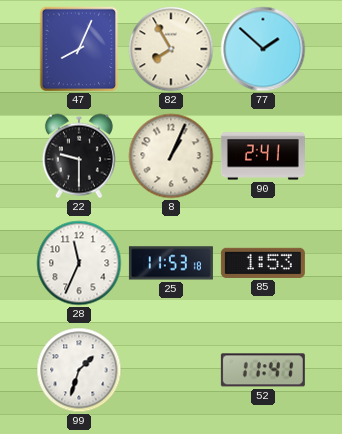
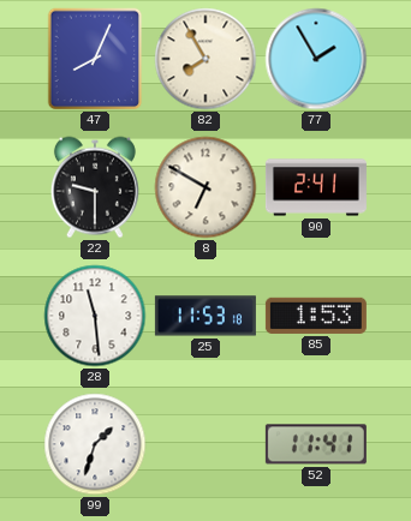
77: 1:52 -> 1:55
8: 1:04 -> 6:50
28: 11:34 -> 11:29
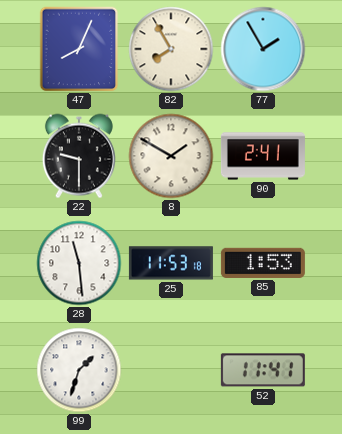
8: 6:50 -> 1:50
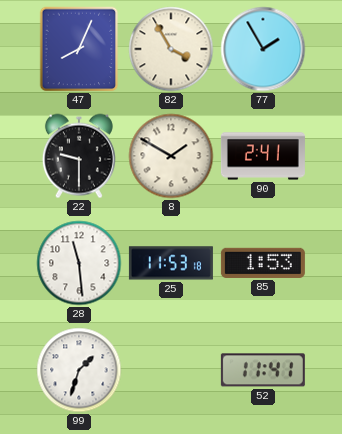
82: 7:55 -> 3:55
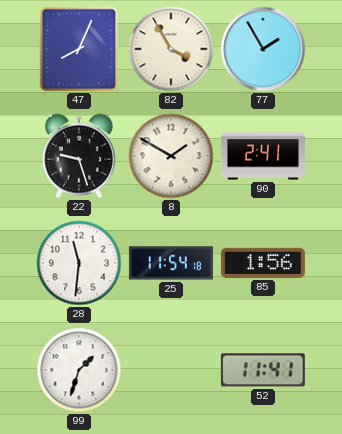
22: 9:30 -> 9:27
28: 11:29 -> 11:31
25: 11:53 -> 11:54
85: 1:53 -> 1:56
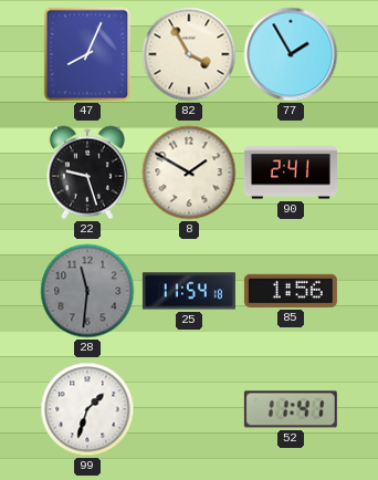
28 dial: white -> grey
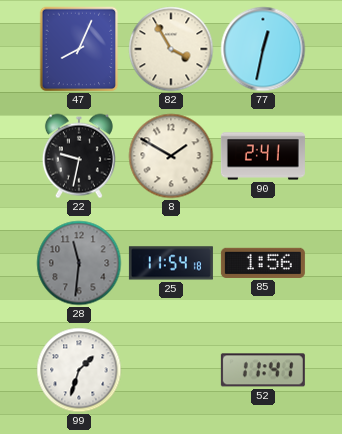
77: 1:55 -> 12:32
22: 9:27 -> 9:32
